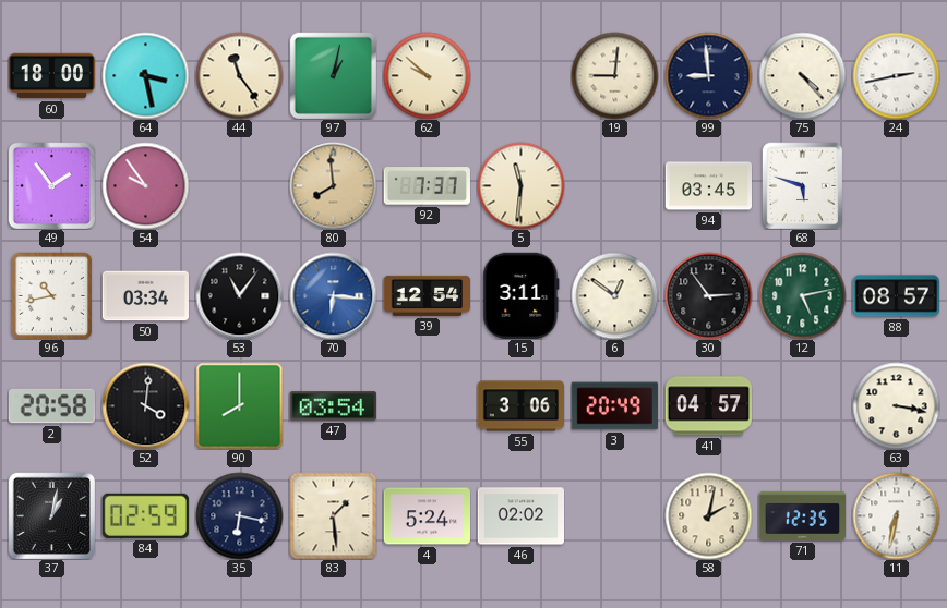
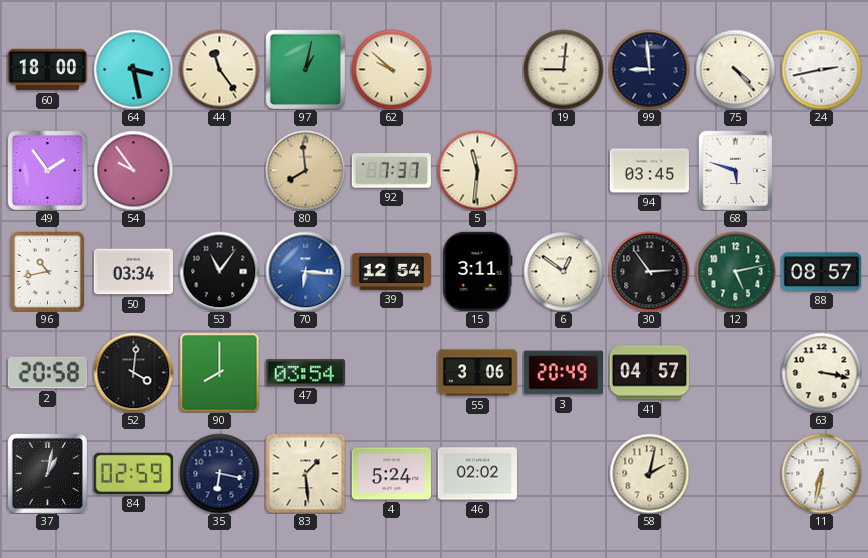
71: 12:35 -> none
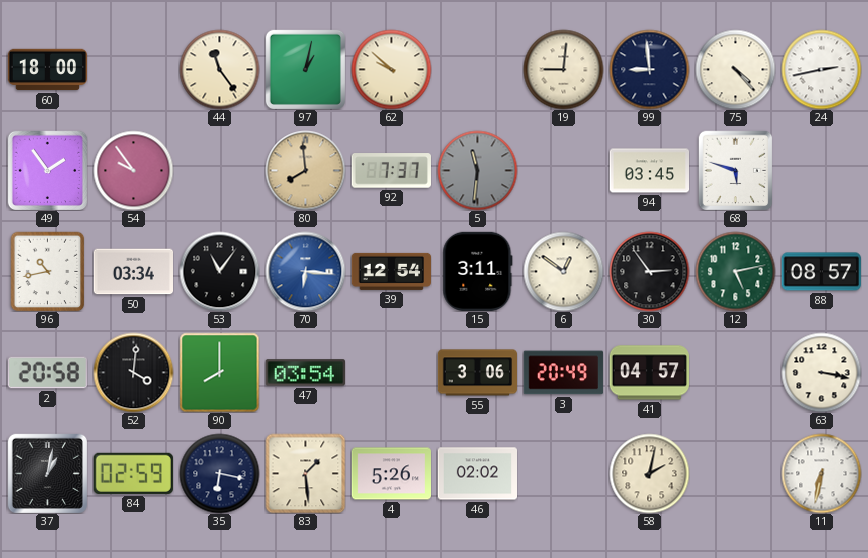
64: 3:28 -> none
5 dial: cream -> grey
4: 5:24 -> 5:26
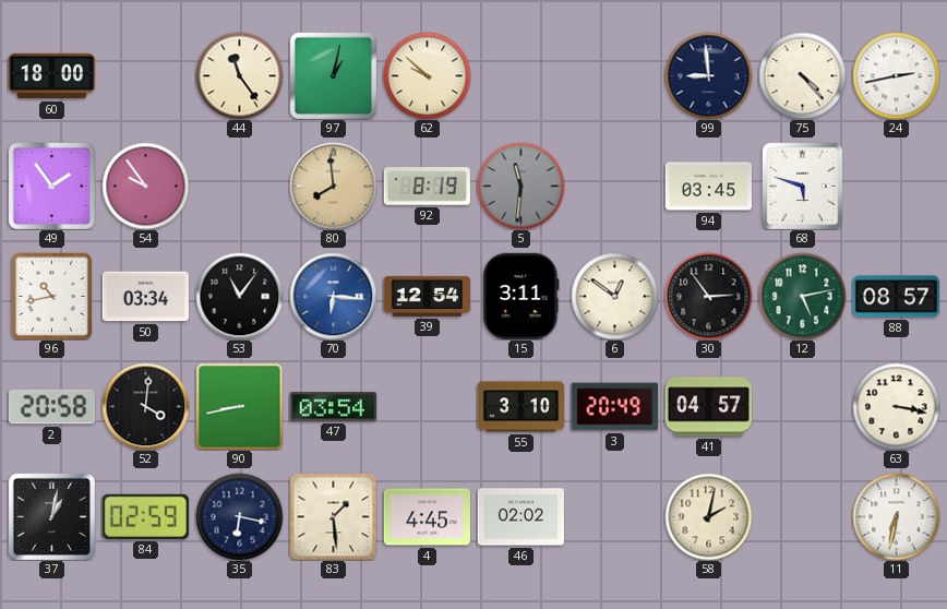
19: 9:01 -> none
92: 7:37 -> 8:19
90: 8:00 -> 8:43
55: 3:06 -> 3:10
4: 5:26 -> 4:45
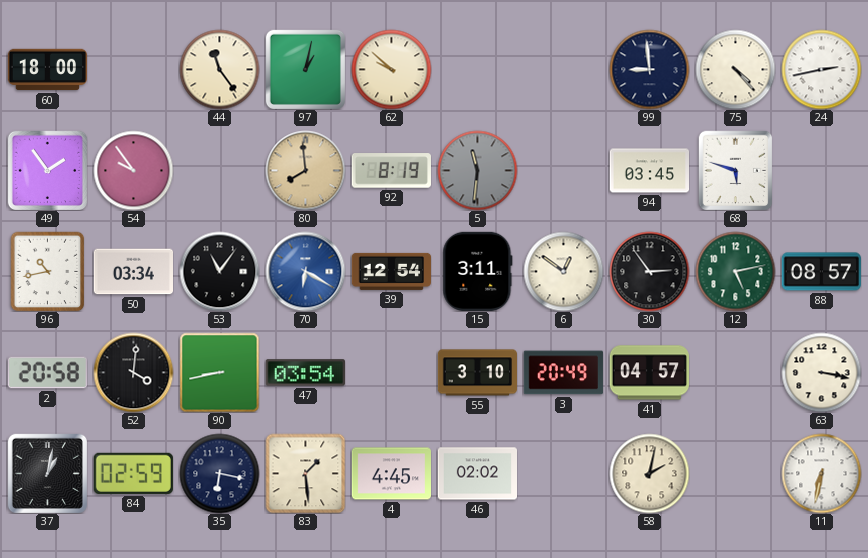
70: 6:16 -> 6:20
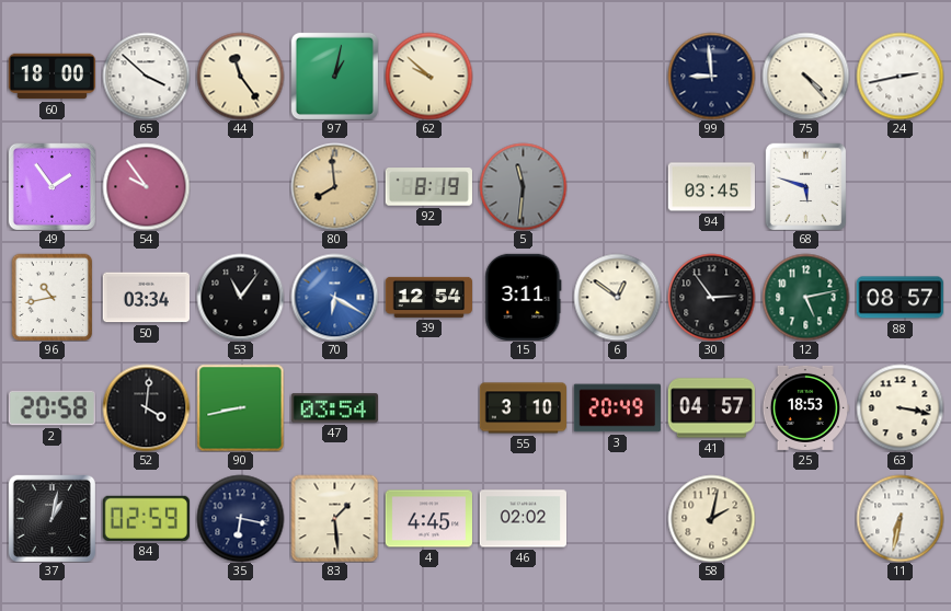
65: none -> 3:52
25: none -> 18:53
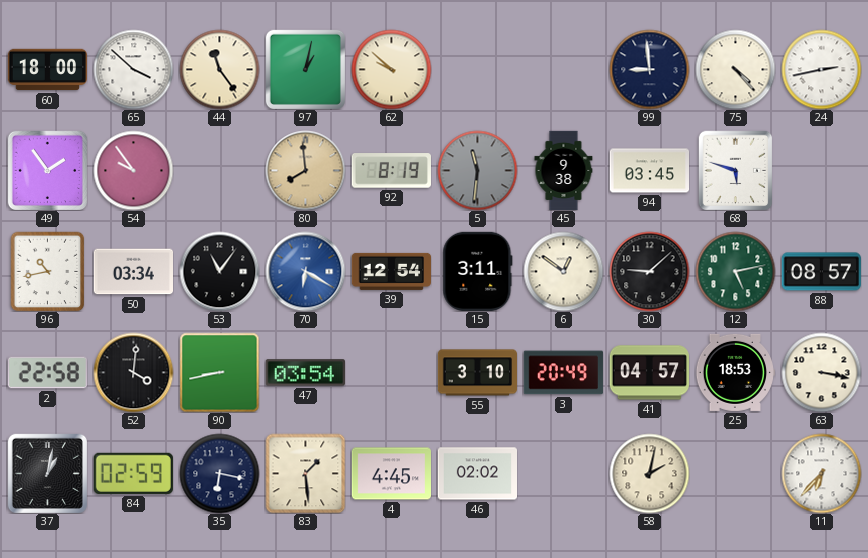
45: none -> 9:38
30: 2:54 -> 9:08
2: 20:58 -> 22:58
11: 6:32 -> 6:37
